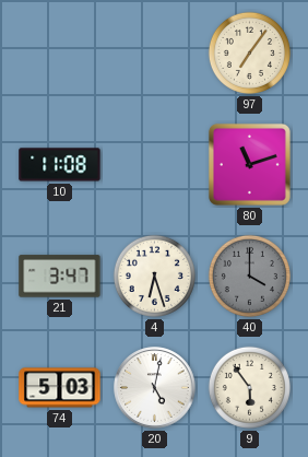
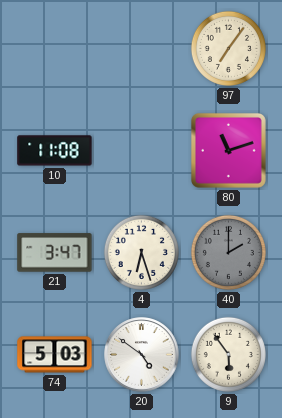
40: 4:00 -> 2:00
20: 5:02 -> 4:51
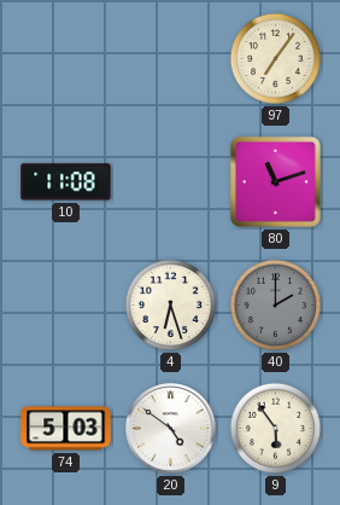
21: 3:47 -> none
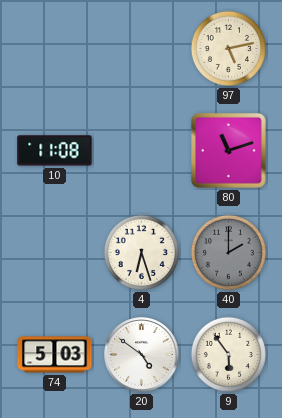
97: 7:06 -> 5:13
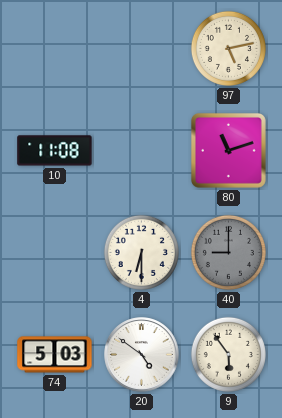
4: 6:27 -> 6:30
40: 2:00 -> 9:00
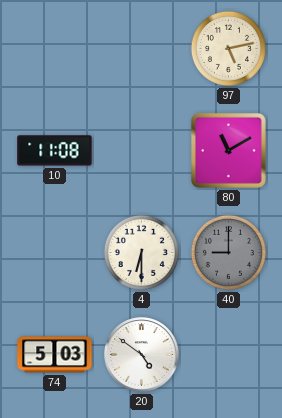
80: 11:12 -> 11:10
9: 5:54 -> none
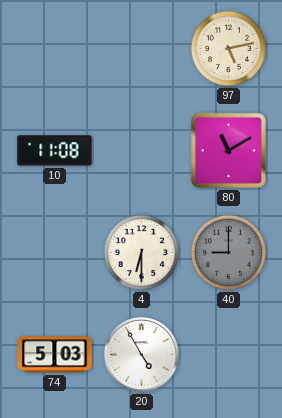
20: 4:51 -> 4:55
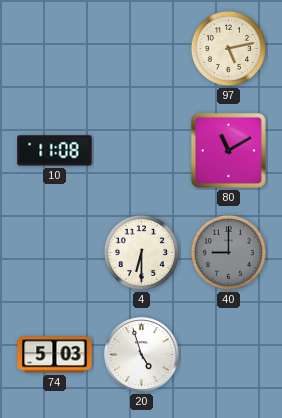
20: 4:55 -> 4:57
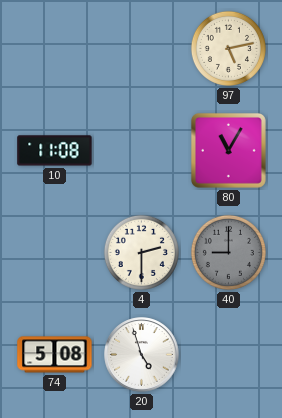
80: 11:10 -> 11:05
4: 6:30 -> 2:30
74: 5:03 -> 5:08
